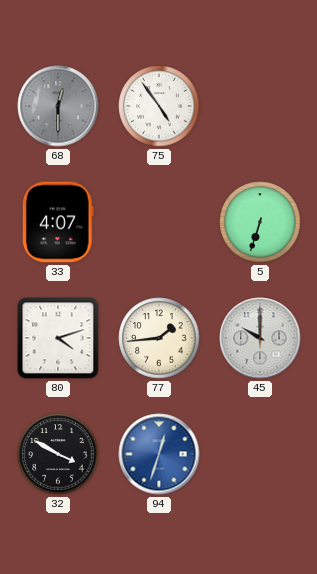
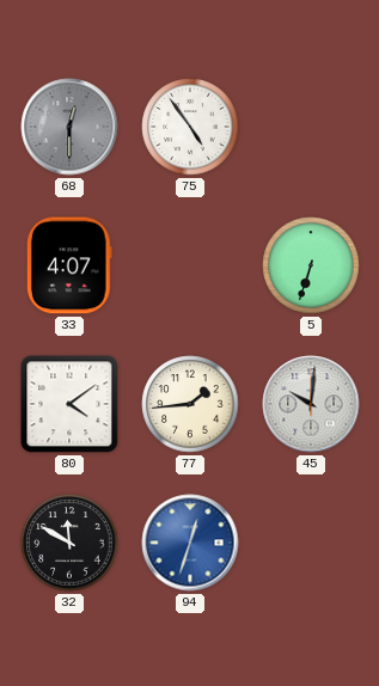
80: 4:12 -> 4:09
45: 10:00 -> 10:01
32: 3:50 -> 11:50
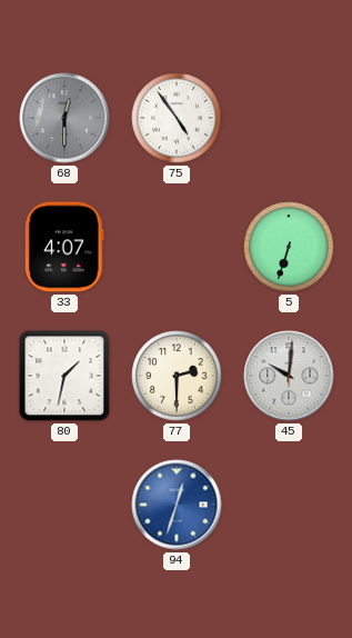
80: 4:09 -> 1:32
77: 1:44 -> 2:30
32: 11:50 -> none
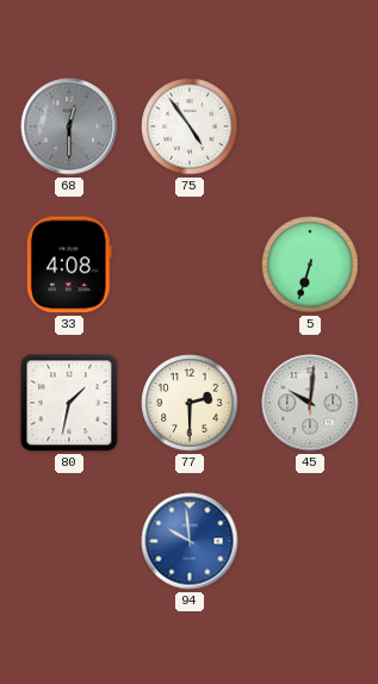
33: 4:07 -> 4:08
94: 12:33 -> 9:59
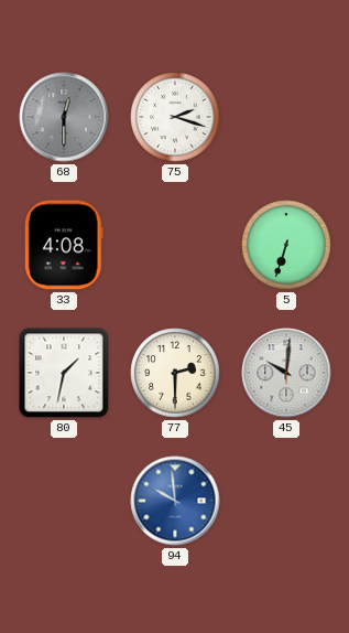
75: 4:54 -> 2:18
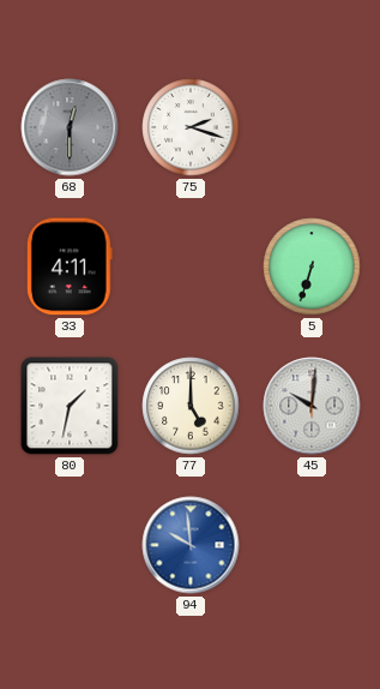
33: 4:08 -> 4:11
77: 2:30 -> 5:00
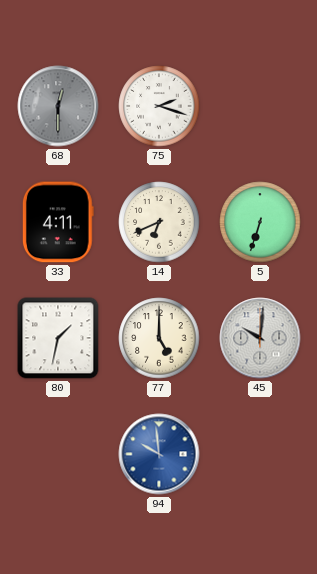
14: none -> 6:41
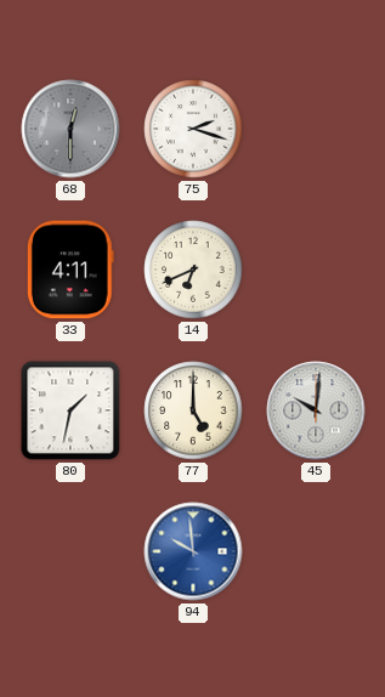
5: 6:33 -> none
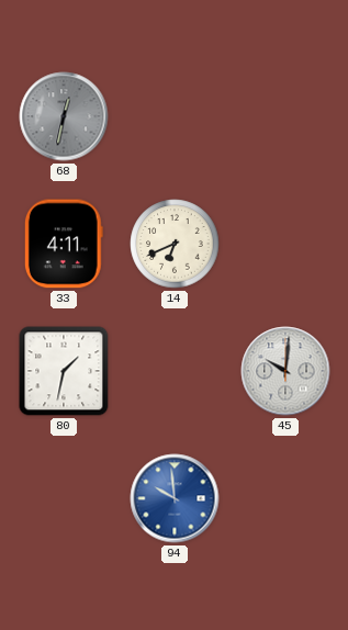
68: 12:30 -> 12:32
75: 2:18 -> none
77: 5:00 -> none
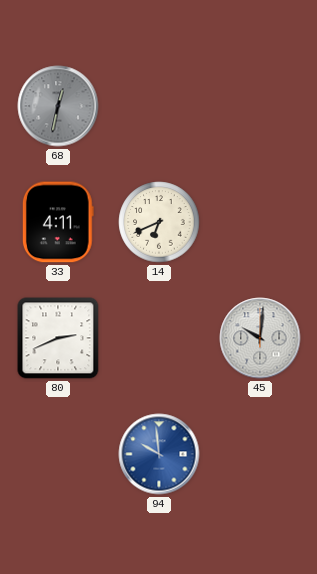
80: 1:32 -> 2:41
